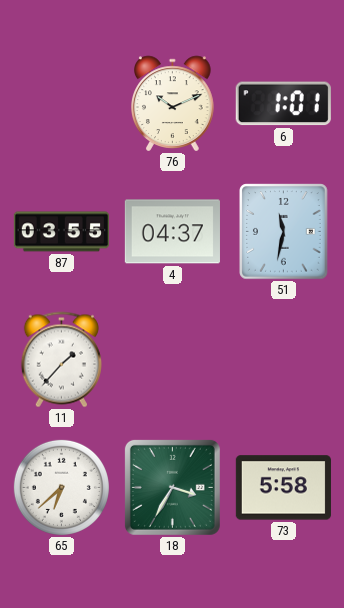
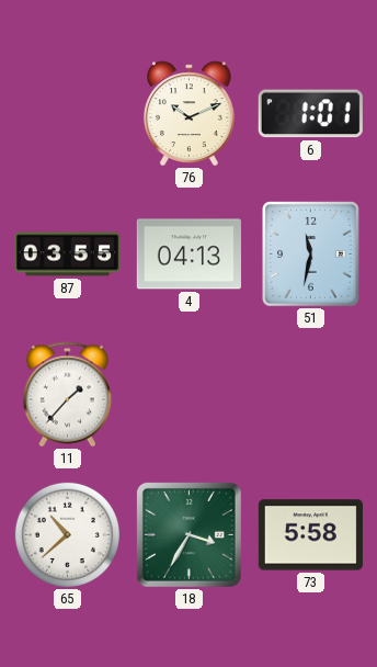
4: 04:37 -> 04:13
65: 6:38 -> 10:38
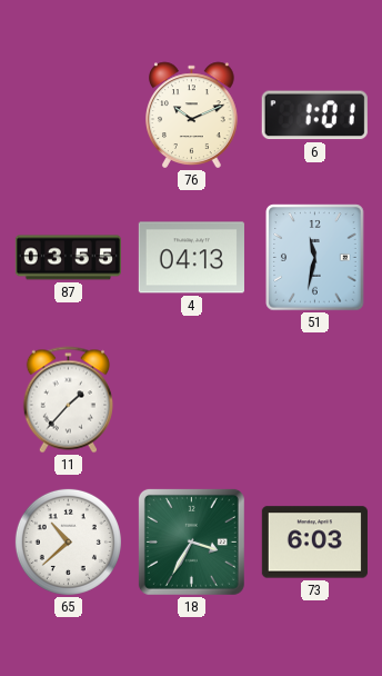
73: 5:58 -> 6:03
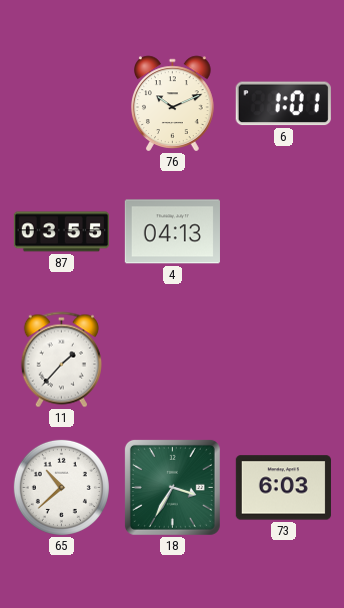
51: 11:32 -> none
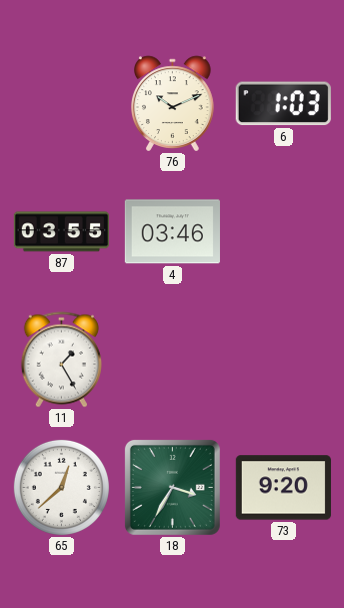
6: 1:01 -> 1:03
4: 04:13 -> 03:46
11: 1:37 -> 1:25
65: 10:38 -> 12:38
73: 6:03 -> 9:20
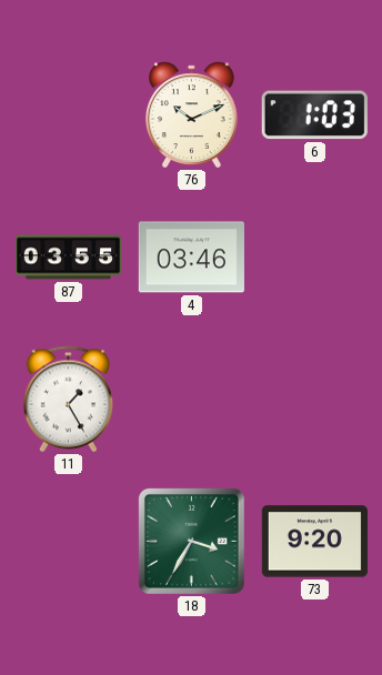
65: 12:38 -> none
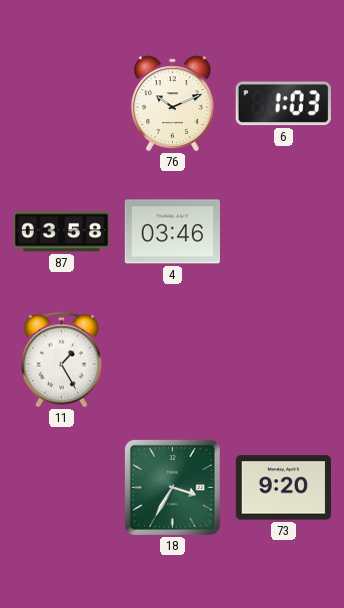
87: 03:55 -> 03:58
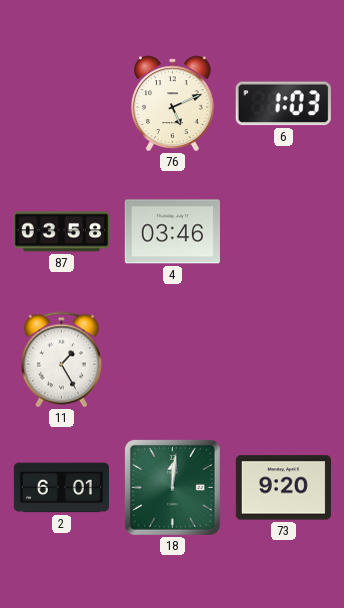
76: 10:11 -> 5:11
2: none -> 6:01
18: 3:35 -> 12:01
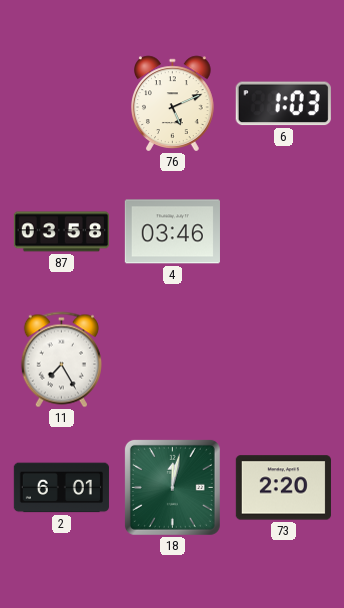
11: 1:25 -> 7:25
18: 12:01 -> 12:02
73: 9:20 -> 2:20
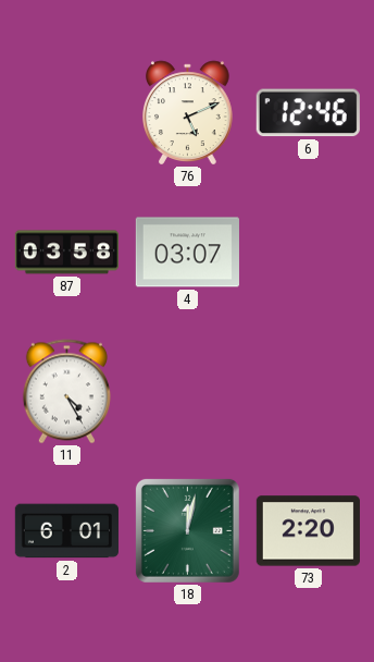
6: 1:03 -> 12:46
4: 03:46 -> 03:07
11: 7:25 -> 4:25
